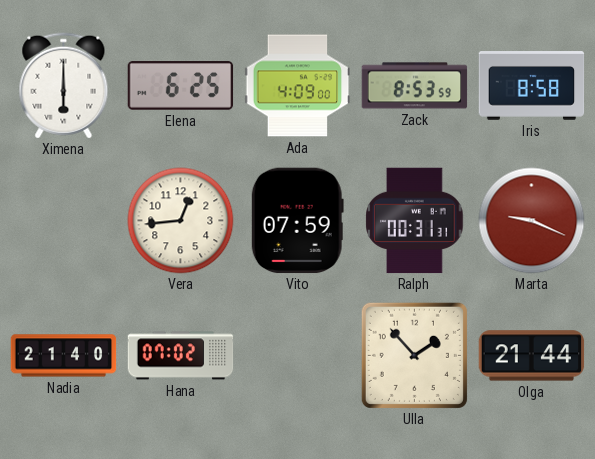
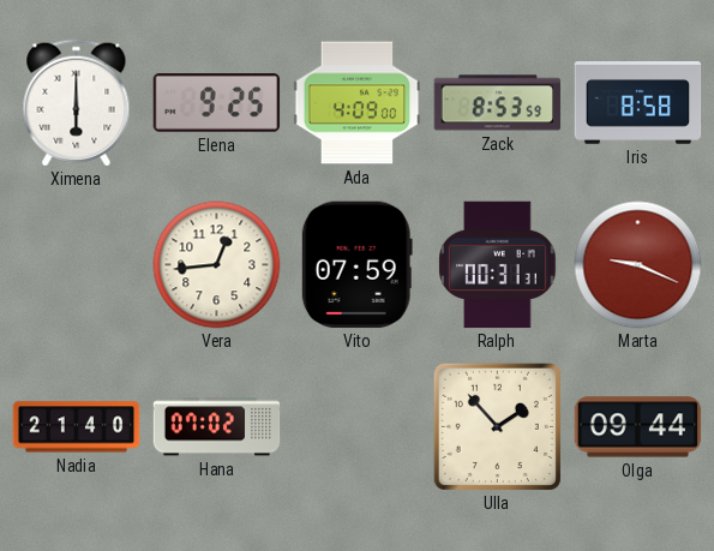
Elena: 6:25 -> 9:25
Olga: 21:44 -> 09:44
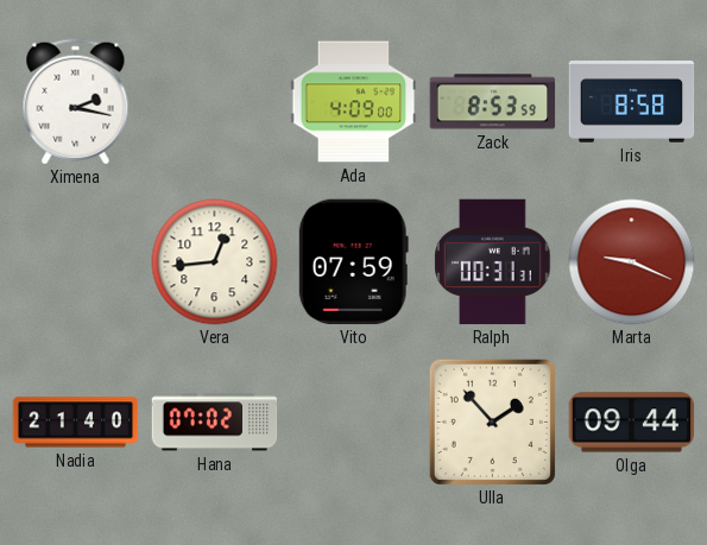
Ximena: 6:00 -> 2:17
Elena: 9:25 -> none
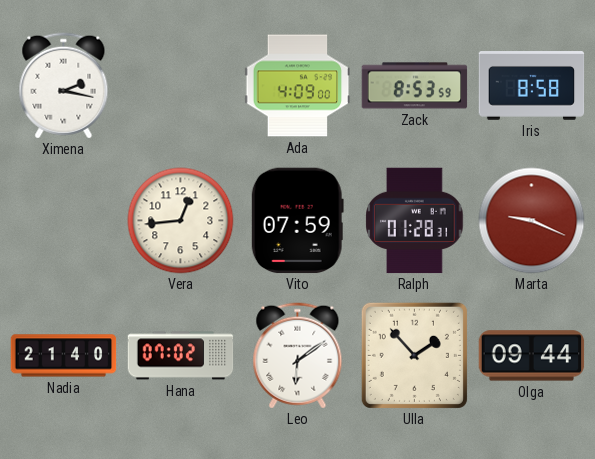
Ralph: 00:31 -> 01:28
Leo: none -> 6:09
